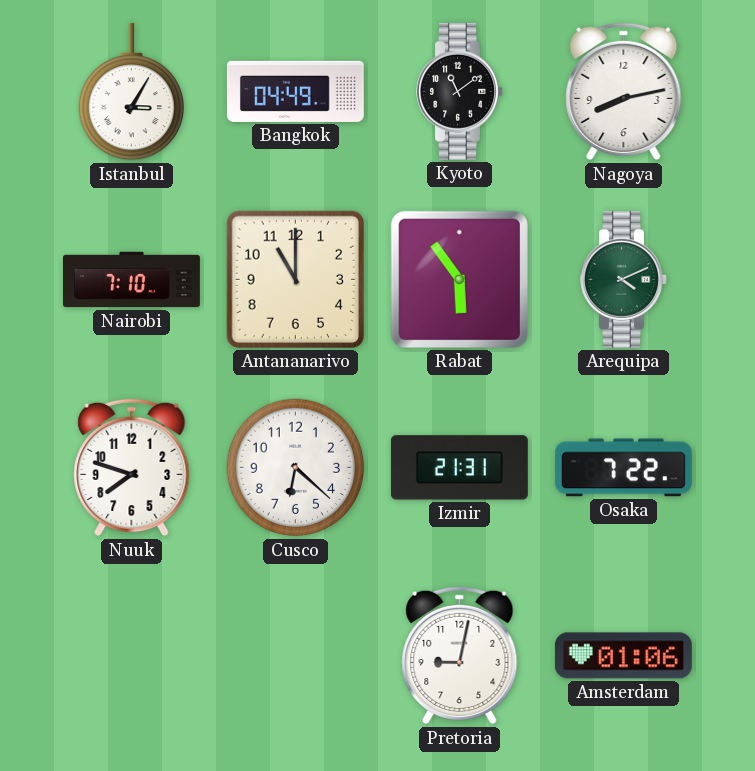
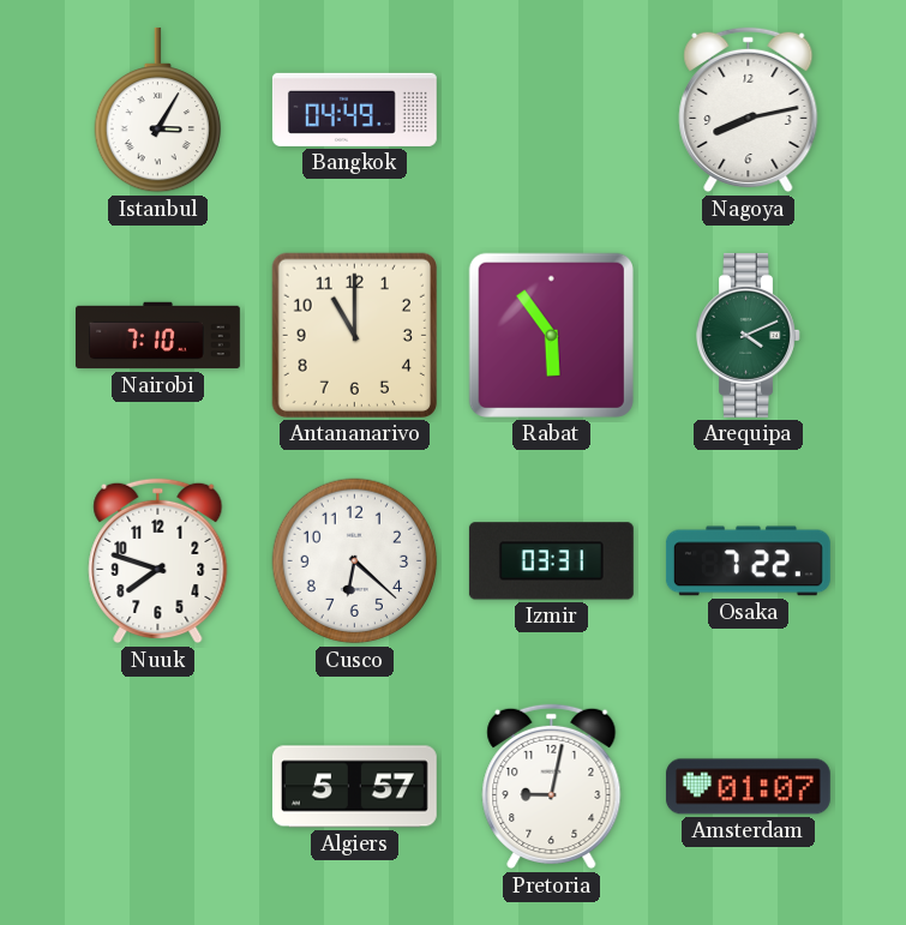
Kyoto: 11:09 -> none
Izmir: 21:31 -> 03:31
Algiers: none -> 5:57
Amsterdam: 01:06 -> 01:07
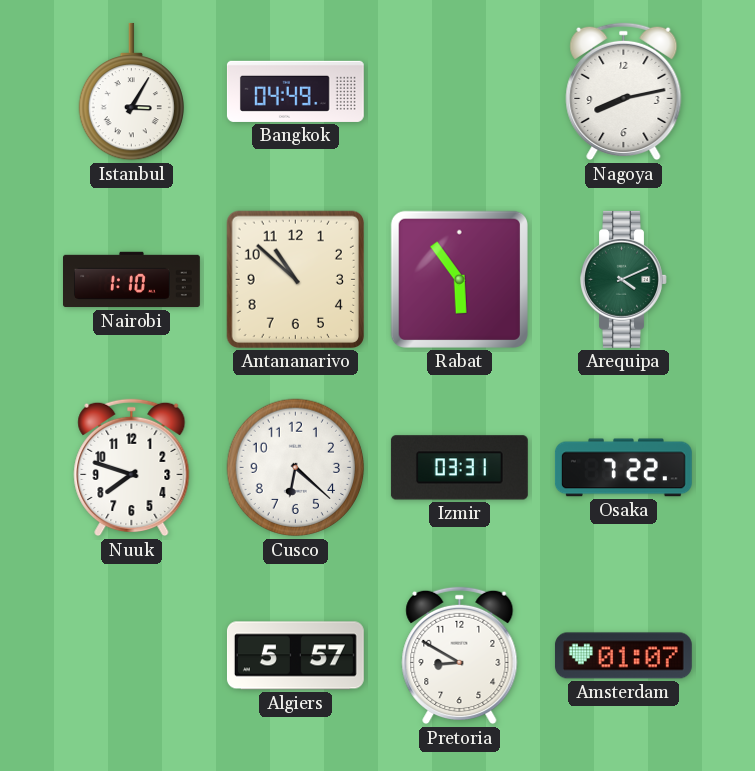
Nairobi: 7:10 -> 1:10
Antananarivo: 11:00 -> 10:52
Pretoria: 9:02 -> 8:50
